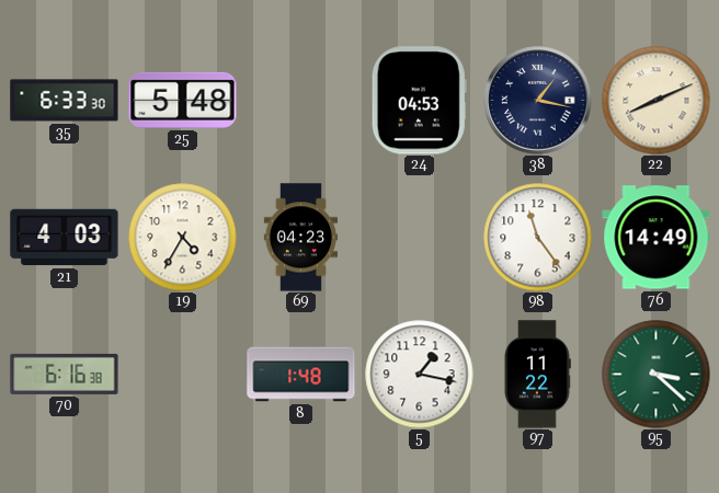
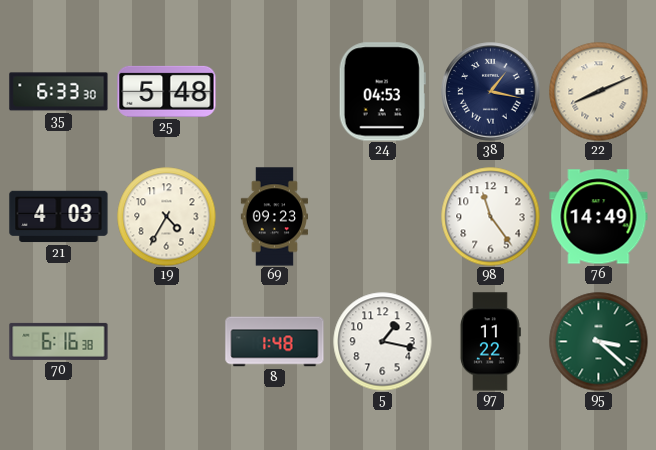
69: 04:23 -> 09:23
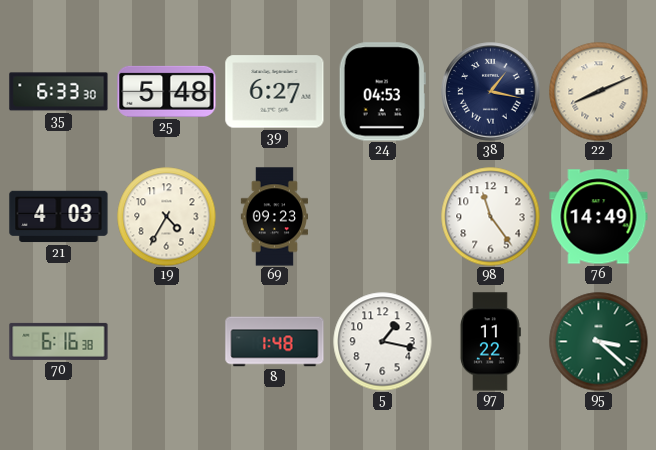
39: none -> 6:27
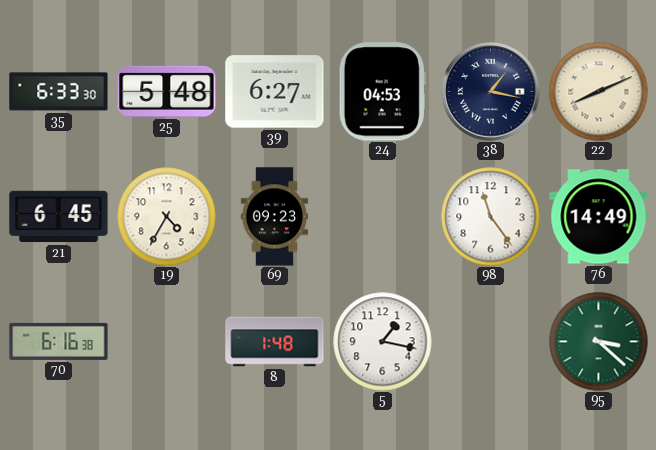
21: 4:03 -> 6:45
97: 11:22 -> none
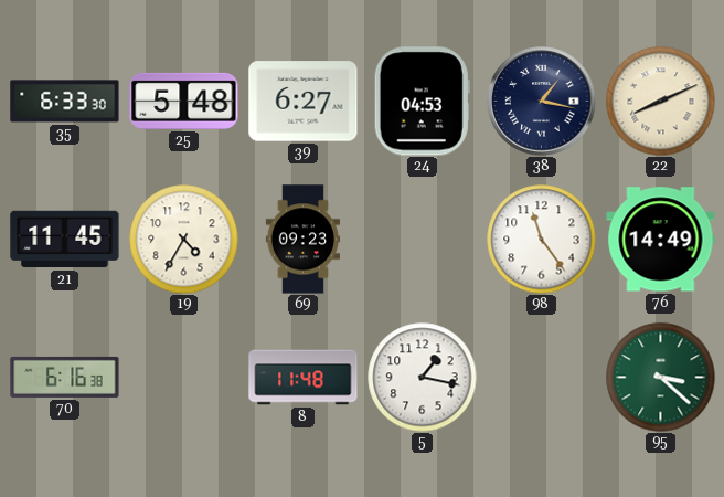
21: 6:45 -> 11:45
8: 1:48 -> 11:48
